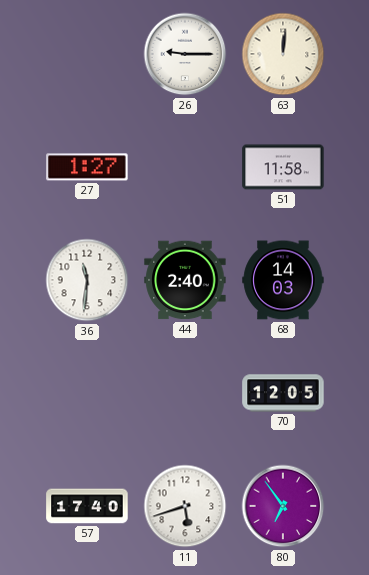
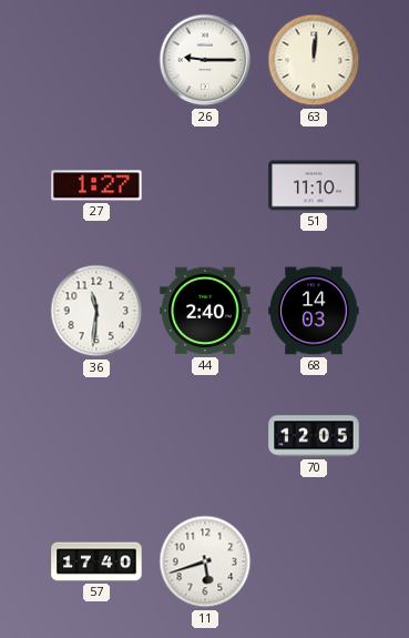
51: 11:58 -> 11:10
80: 6:54 -> none
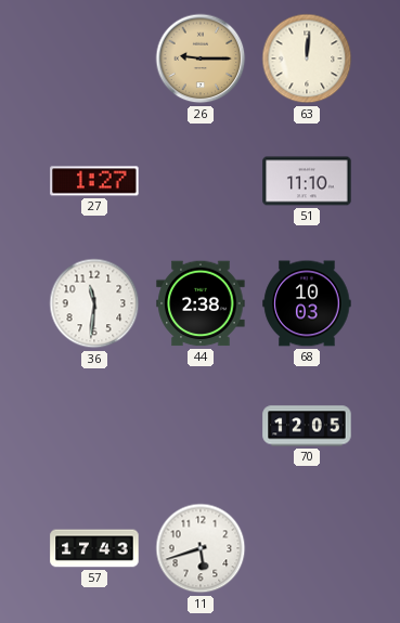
26 dial: white -> champagne
44: 2:40 -> 2:38
68: 14:03 -> 10:03
57: 17:40 -> 17:43
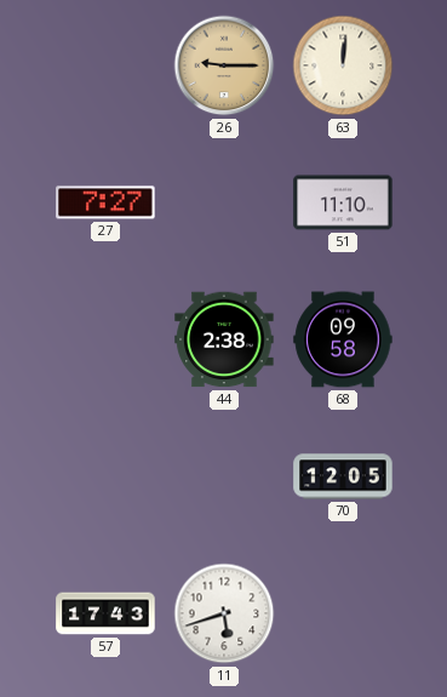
27: 1:27 -> 7:27
36: 11:31 -> none
68: 10:03 -> 09:58
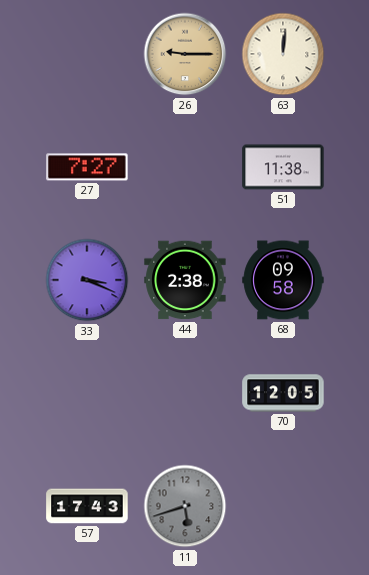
51: 11:10 -> 11:38
33: none -> 3:19
11 dial: white -> grey
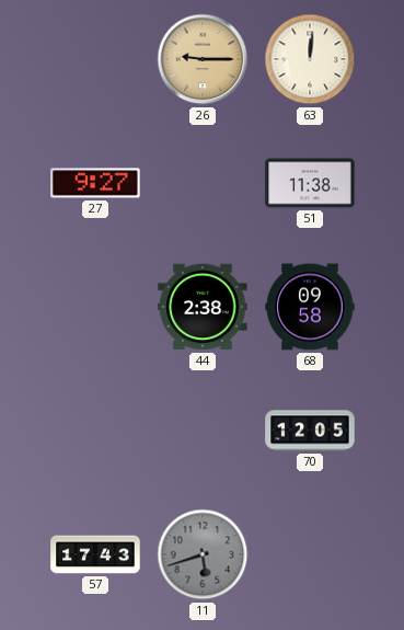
27: 7:27 -> 9:27
33: 3:19 -> none
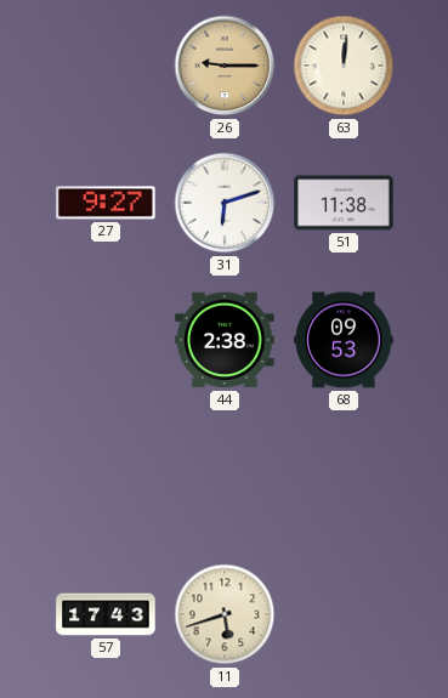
31: none -> 6:12
68: 09:58 -> 09:53
70: 12:05 -> none
11 dial: grey -> cream
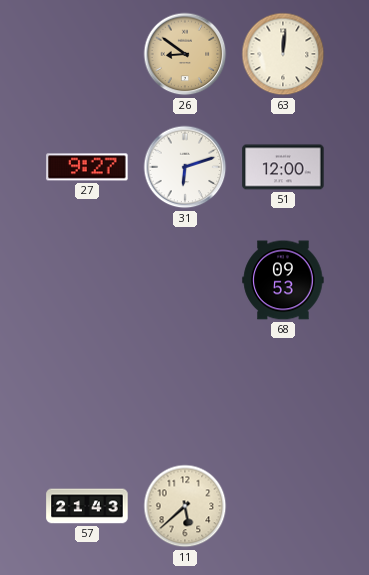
26: 9:15 -> 8:51
51: 11:38 -> 12:00
44: 2:38 -> none
57: 17:43 -> 21:43
11: 5:42 -> 5:38
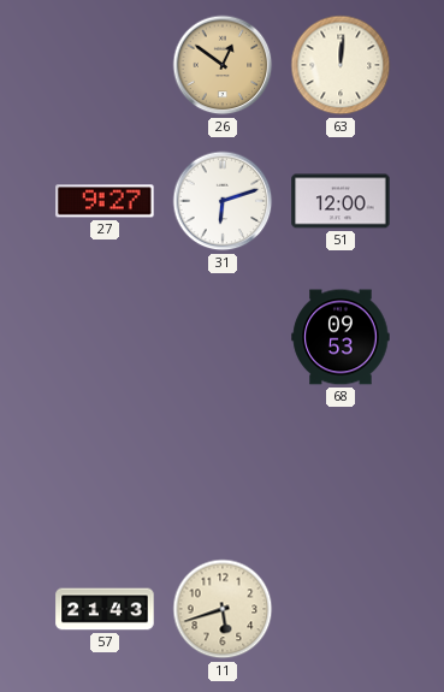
26: 8:51 -> 12:51
11: 5:38 -> 5:42
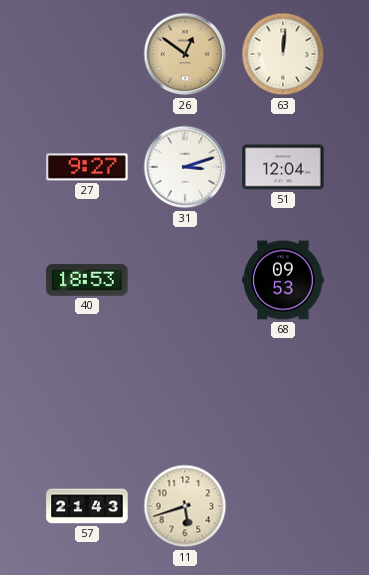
31: 6:12 -> 3:12
51: 12:00 -> 12:04
40: none -> 18:53
